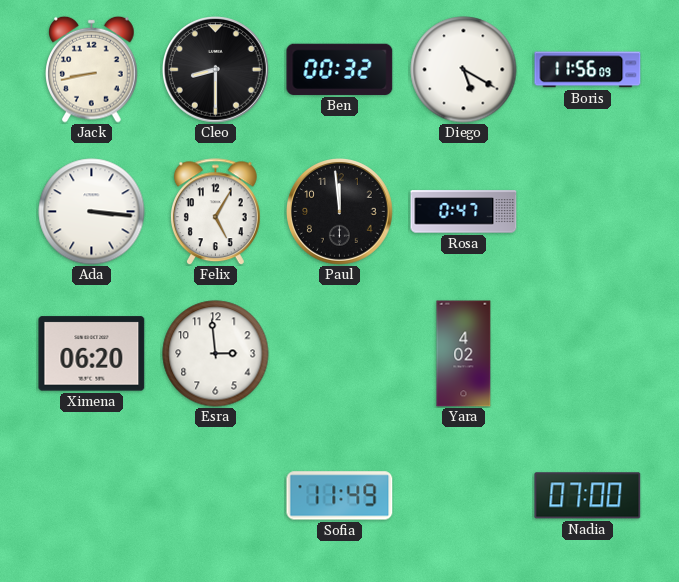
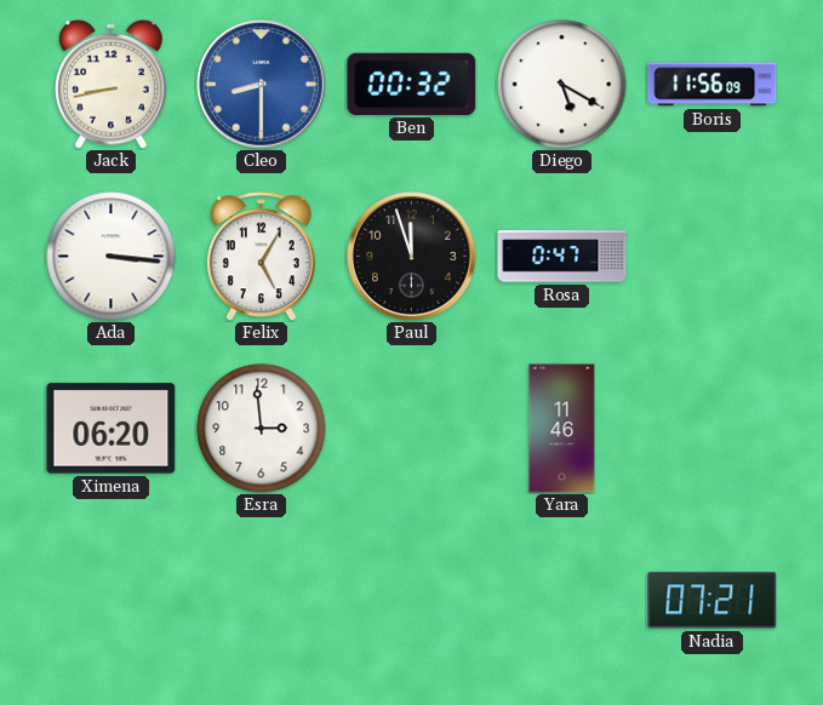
Cleo dial: black -> blue
Paul: 11:59 -> 11:57
Yara: 4:02 -> 11:46
Sofia: 11:49 -> none
Nadia: 07:00 -> 07:21
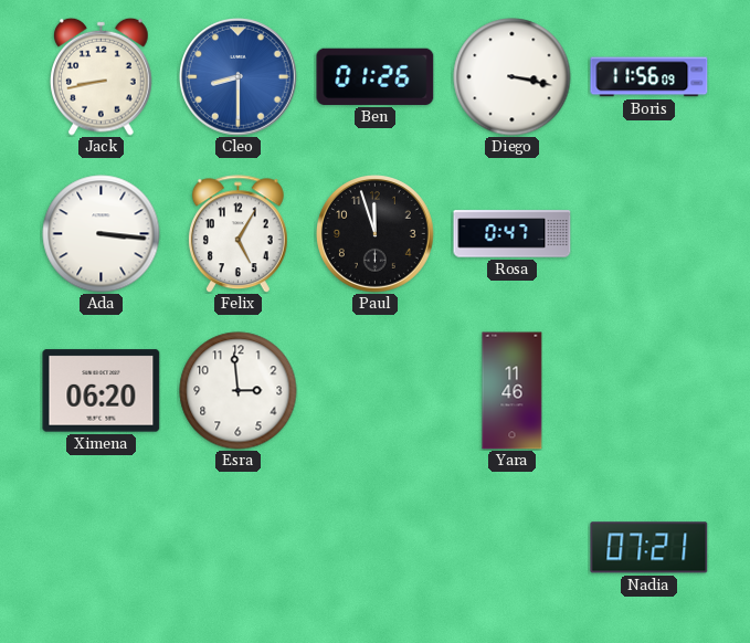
Ben: 00:32 -> 01:26
Diego: 5:20 -> 3:17
